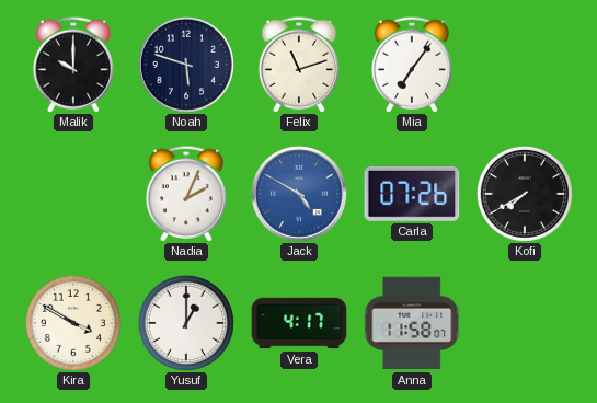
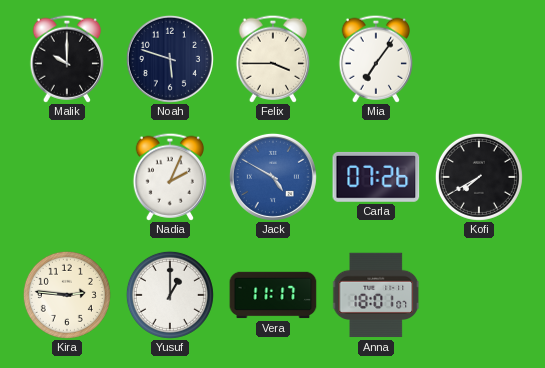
Felix: 11:12 -> 3:45
Kira: 3:50 -> 2:46
Vera: 4:17 -> 11:17
Anna: 11:58 -> 18:01
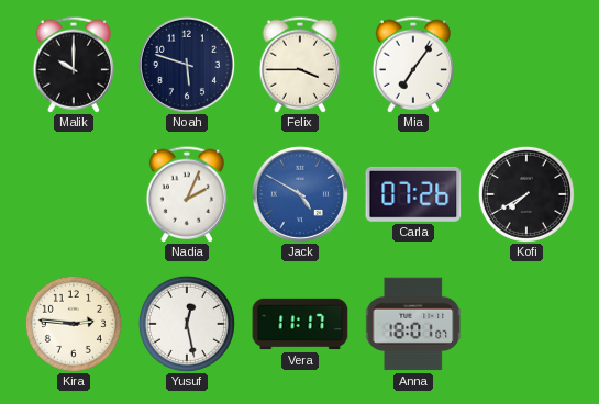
Yusuf: 1:00 -> 12:28
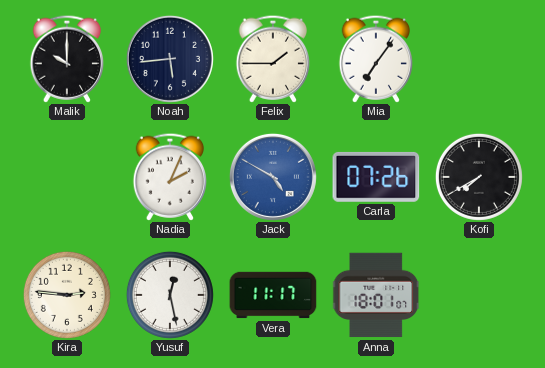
Noah: 5:48 -> 5:44
Felix: 3:45 -> 1:45
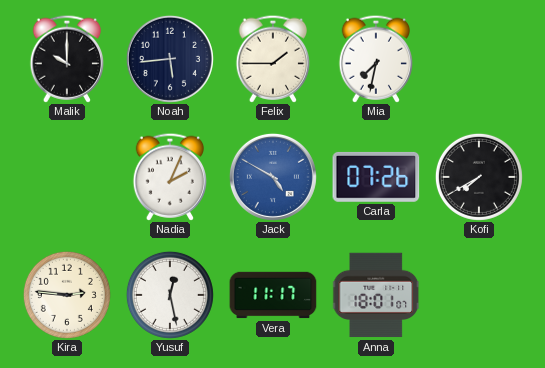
Mia: 7:06 -> 7:32
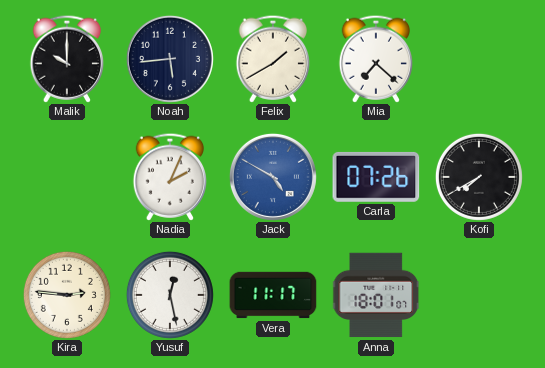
Felix: 1:45 -> 1:40
Mia: 7:32 -> 7:22
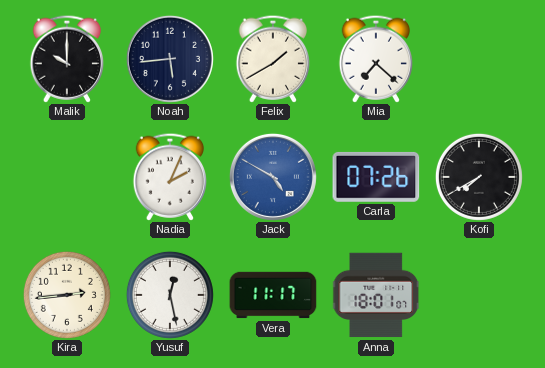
Kira: 2:46 -> 2:44
